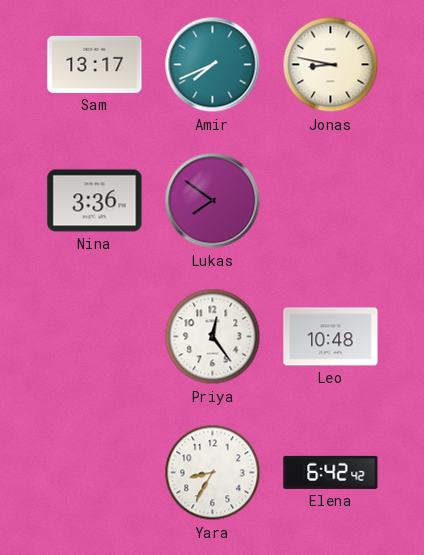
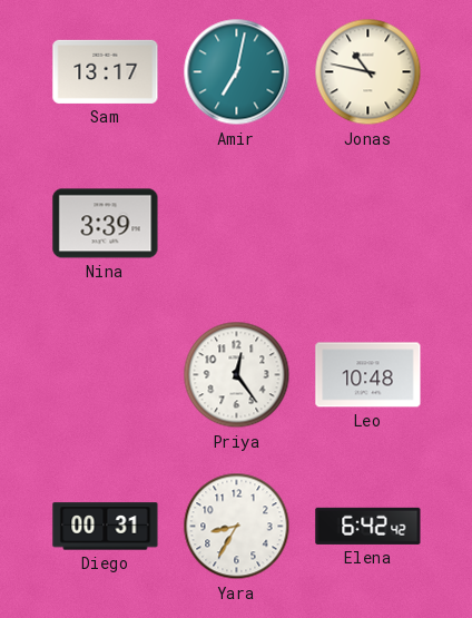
Amir: 7:41 -> 7:02
Jonas: 8:47 -> 10:47
Nina: 3:36 -> 3:39
Lukas: 7:51 -> none
Diego: none -> 00:31
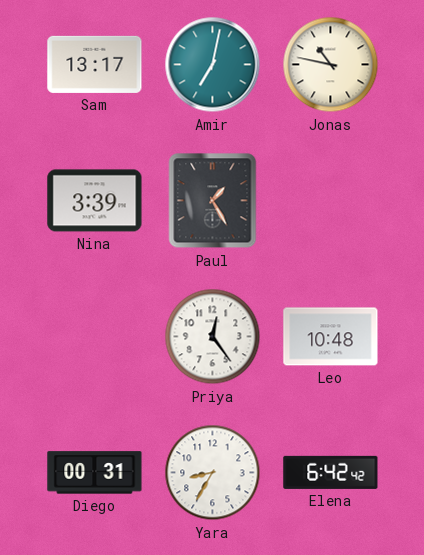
Paul: none -> 1:25
